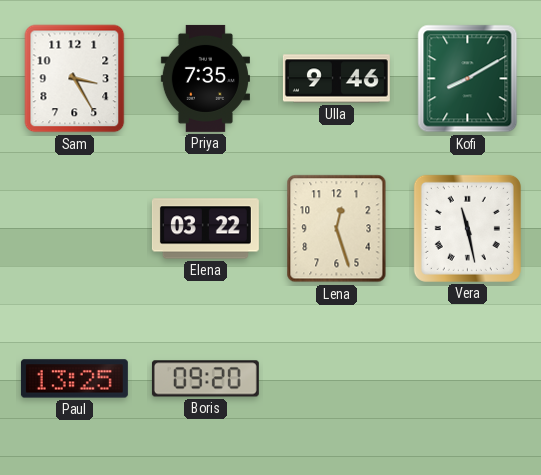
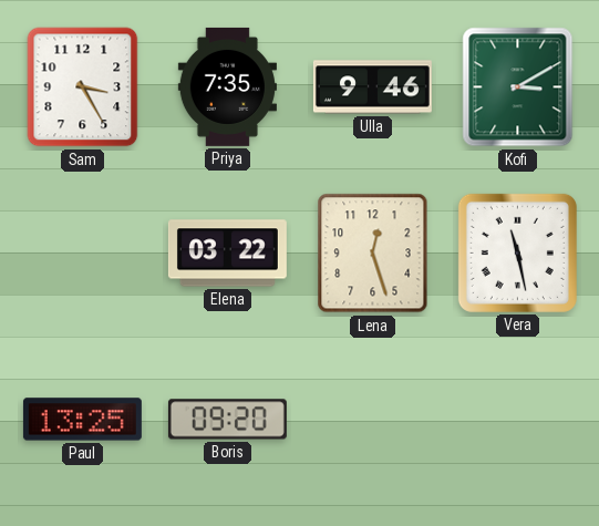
Kofi: 8:10 -> 3:10
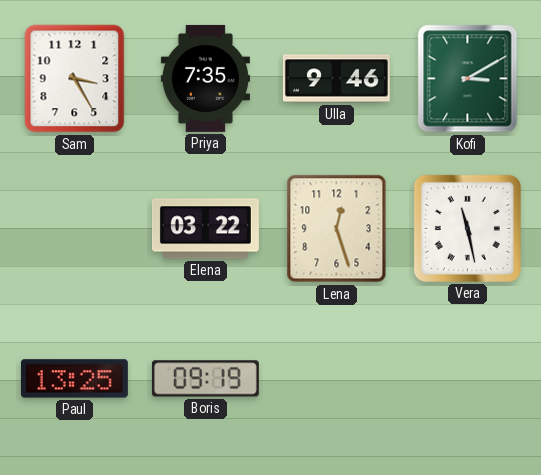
Boris: 09:20 -> 09:19
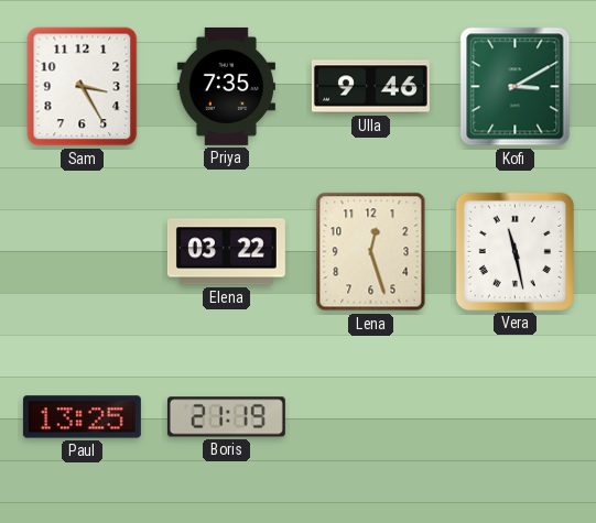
Boris: 09:19 -> 21:19
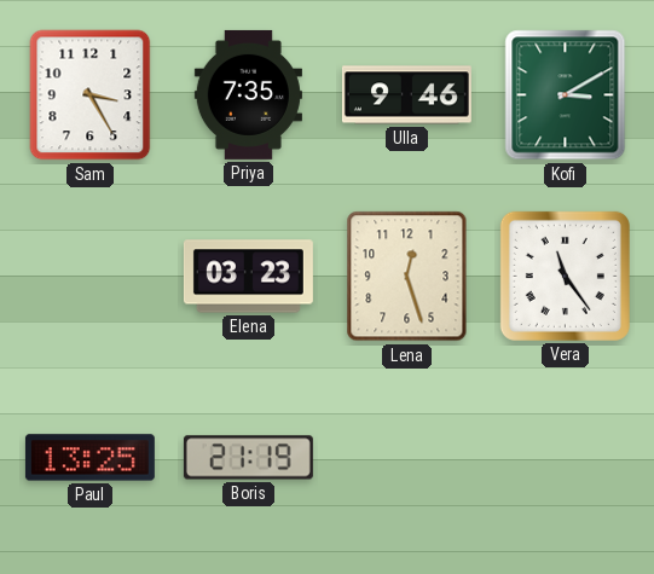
Elena: 03:22 -> 03:23
Vera: 11:28 -> 11:24
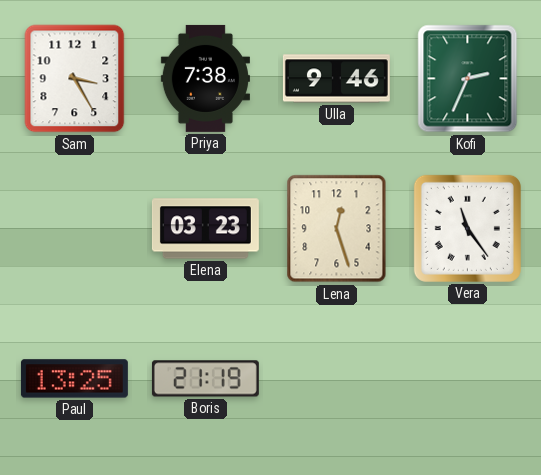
Priya: 7:35 -> 7:38
Kofi: 3:10 -> 2:34
